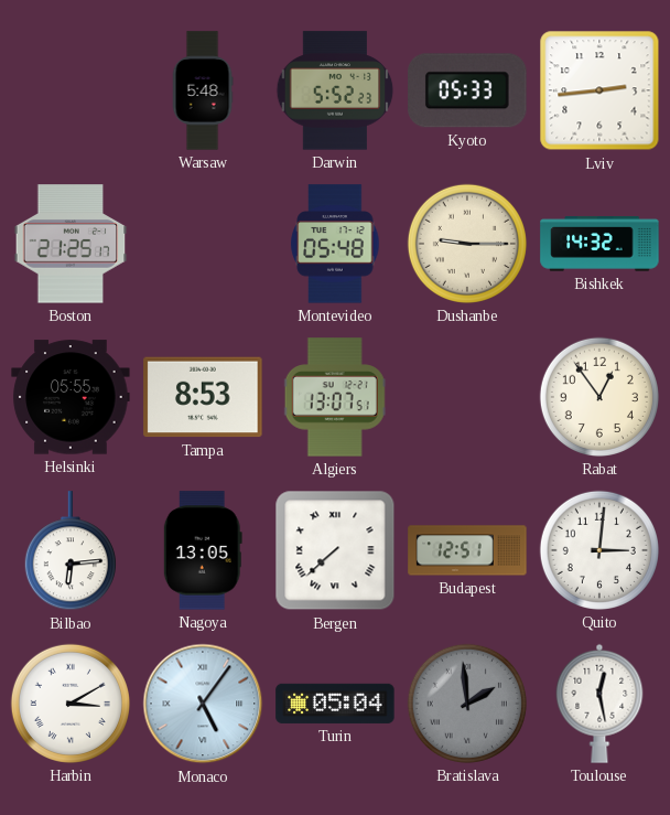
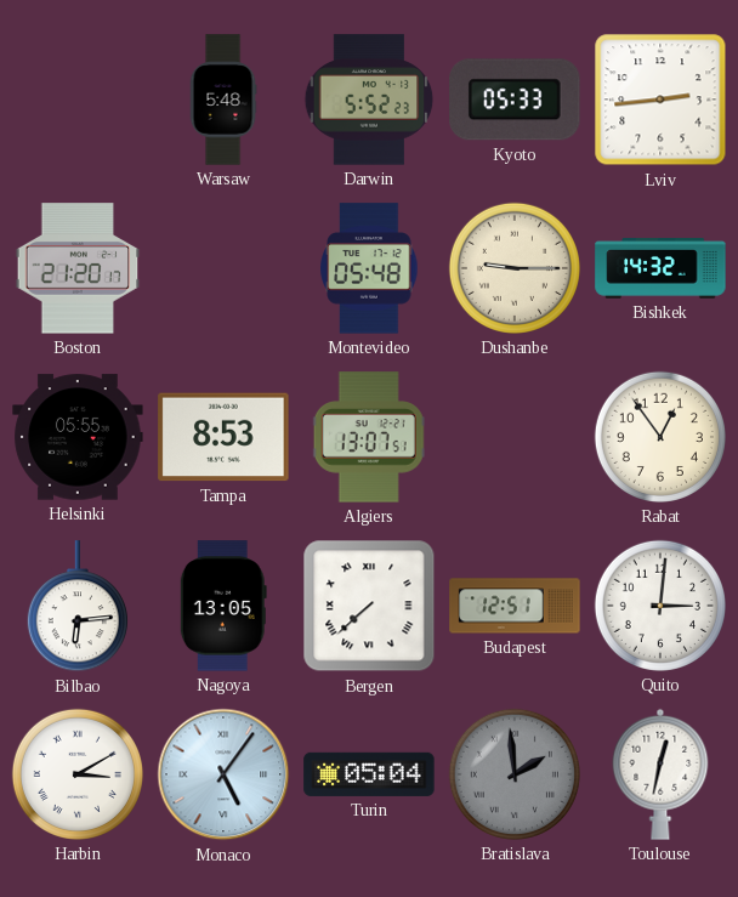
Boston: 21:25 -> 21:20
Toulouse: 12:28 -> 12:32
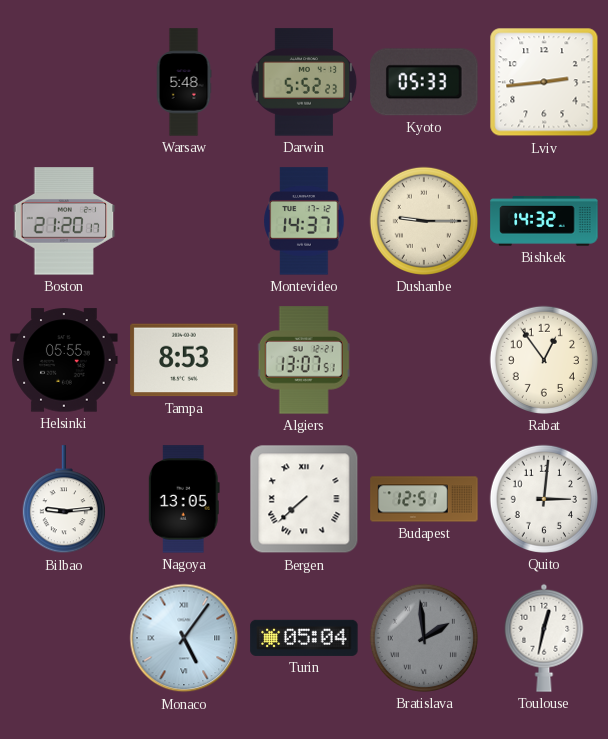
Montevideo: 05:48 -> 14:37
Bilbao: 6:14 -> 9:14
Harbin: 3:10 -> none
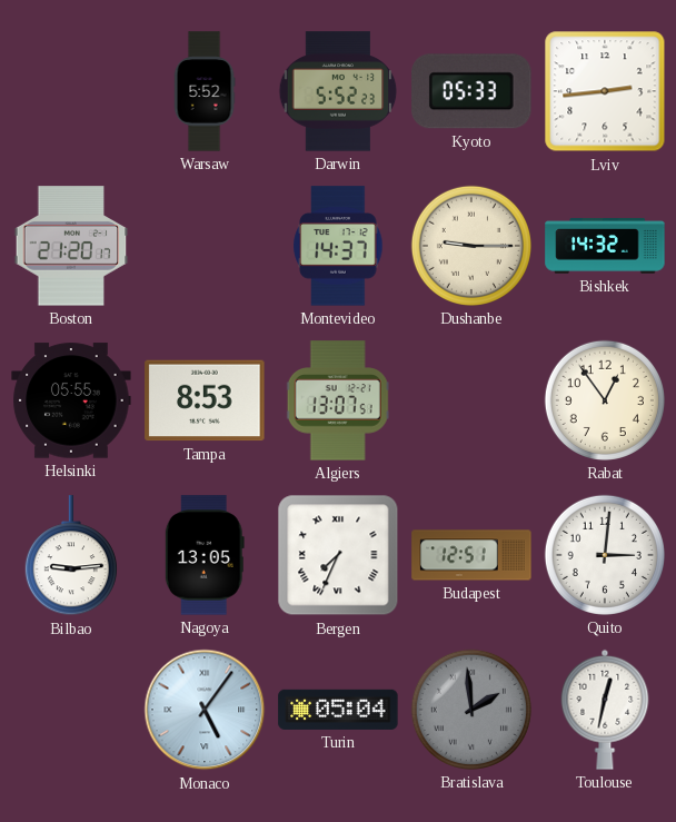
Warsaw: 5:48 -> 5:52
Bergen: 7:38 -> 7:34
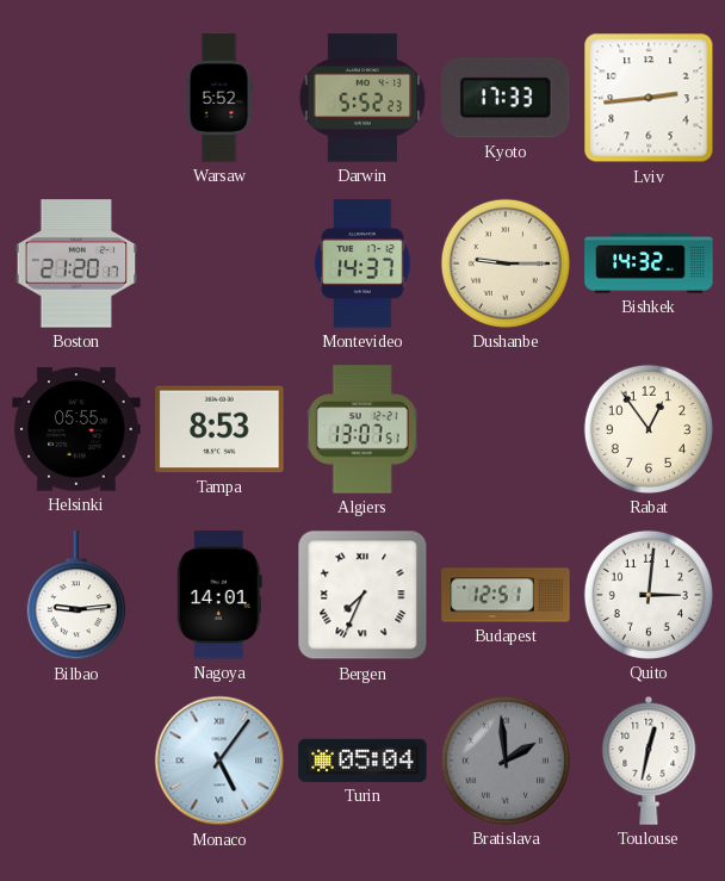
Kyoto: 05:33 -> 17:33
Nagoya: 13:05 -> 14:01
